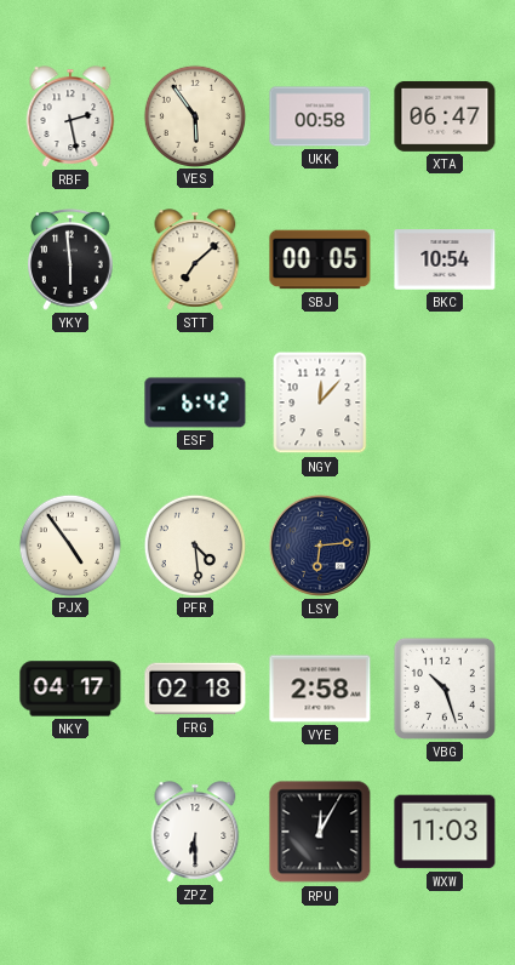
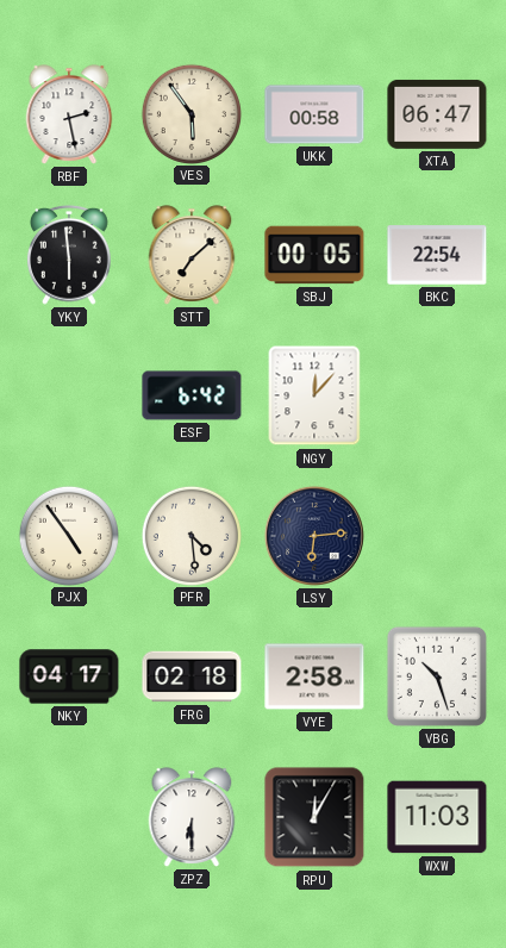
BKC: 10:54 -> 22:54
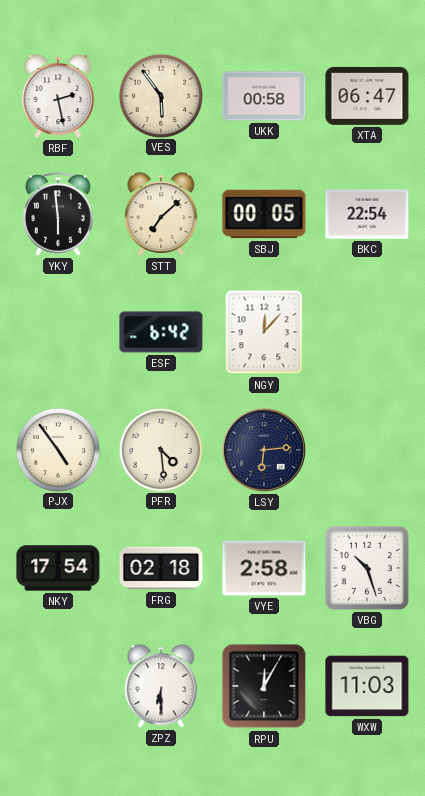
NKY: 04:17 -> 17:54
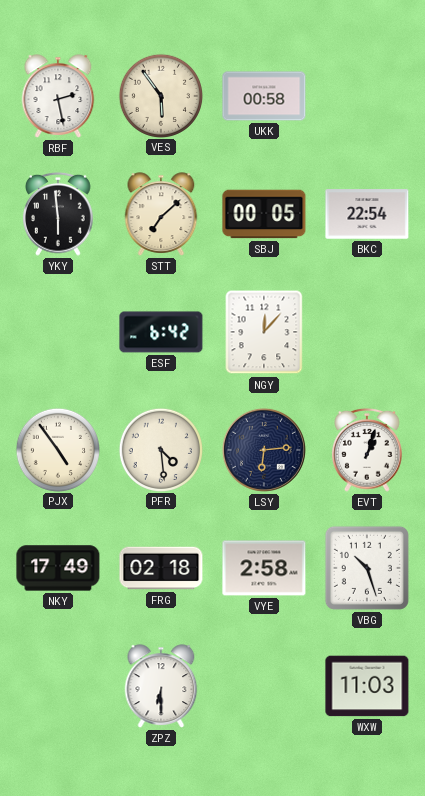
XTA: 06:47 -> none
EVT: none -> 1:03
NKY: 17:54 -> 17:49
RPU: 12:05 -> none
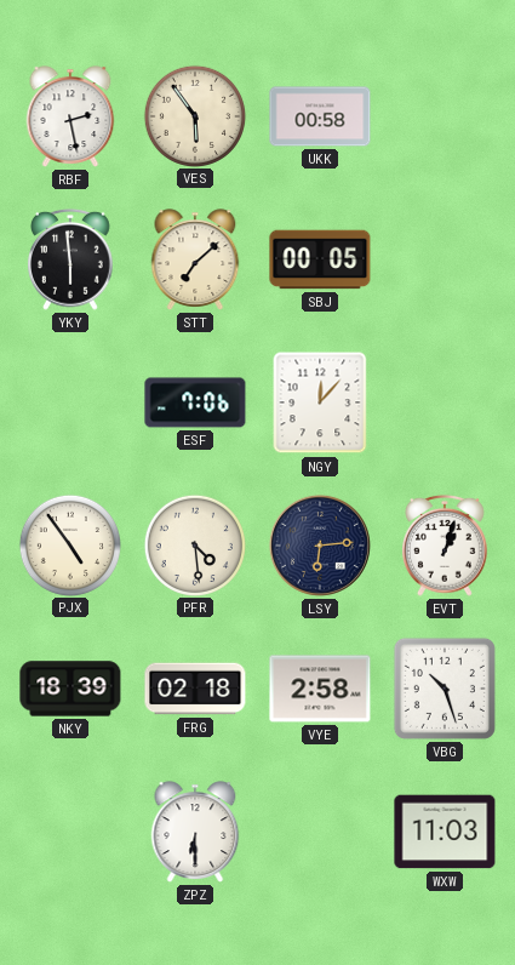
BKC: 22:54 -> none
ESF: 6:42 -> 7:06
NKY: 17:49 -> 18:39
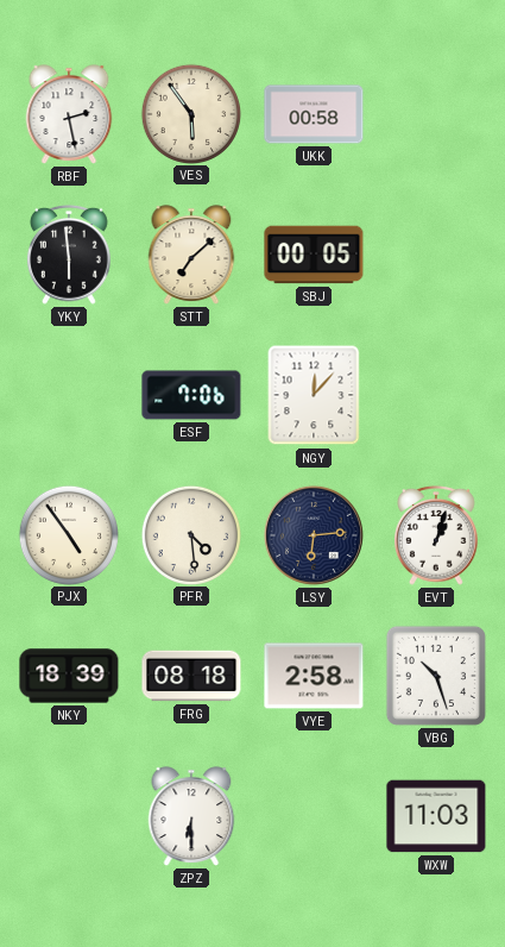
FRG: 02:18 -> 08:18
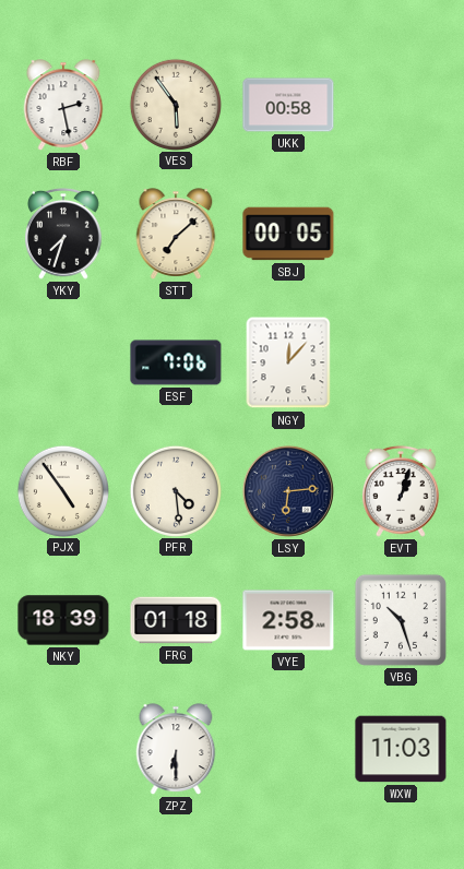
YKY: 5:59 -> 7:33
FRG: 08:18 -> 01:18
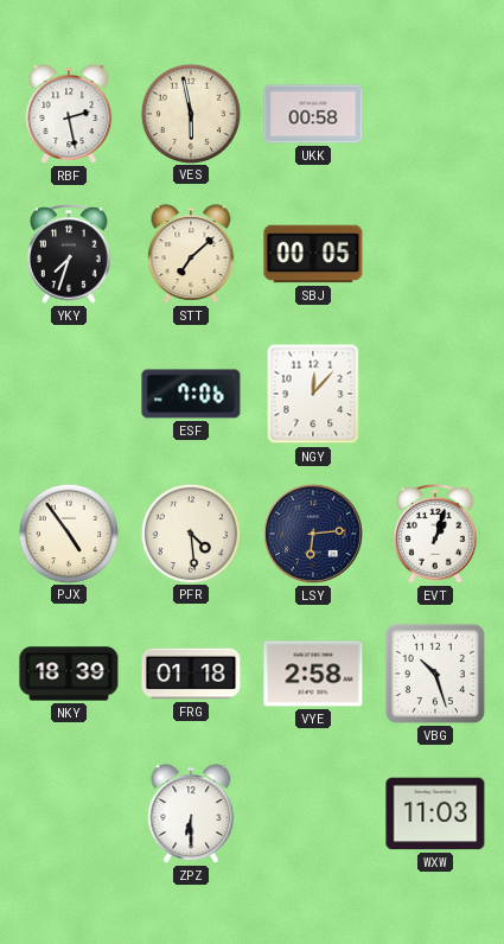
VES: 5:54 -> 5:58
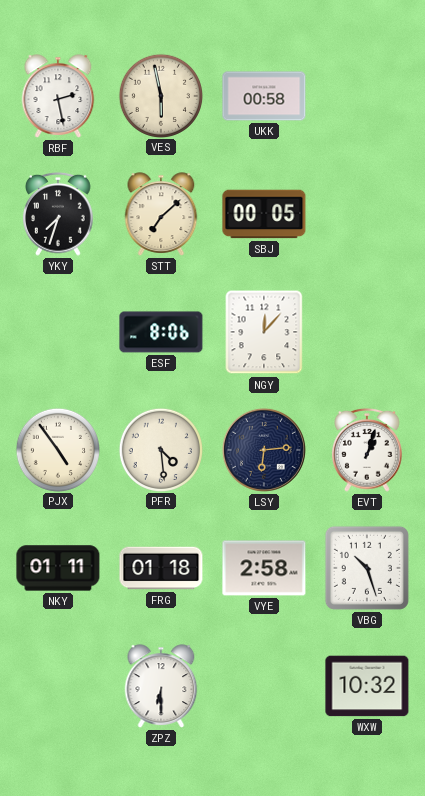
ESF: 7:06 -> 8:06
NKY: 18:39 -> 01:11
WXW: 11:03 -> 10:32
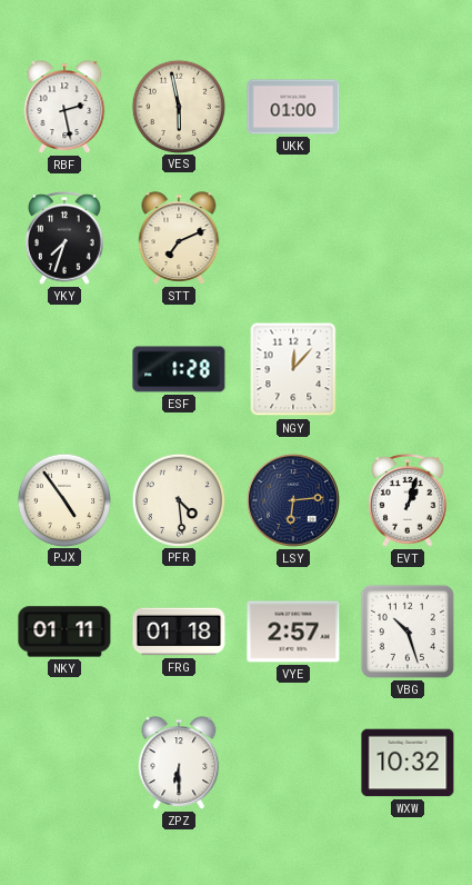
UKK: 00:58 -> 01:00
STT: 7:08 -> 7:11
SBJ: 00:05 -> none
ESF: 8:06 -> 1:28
VYE: 2:58 -> 2:57
